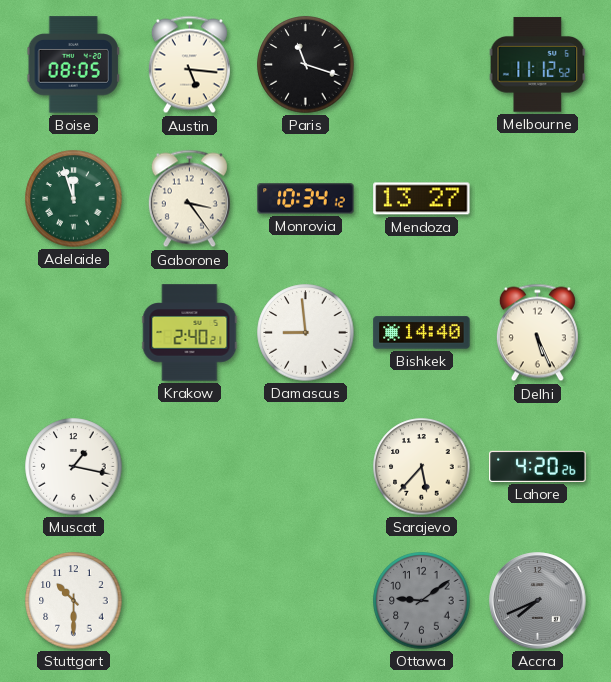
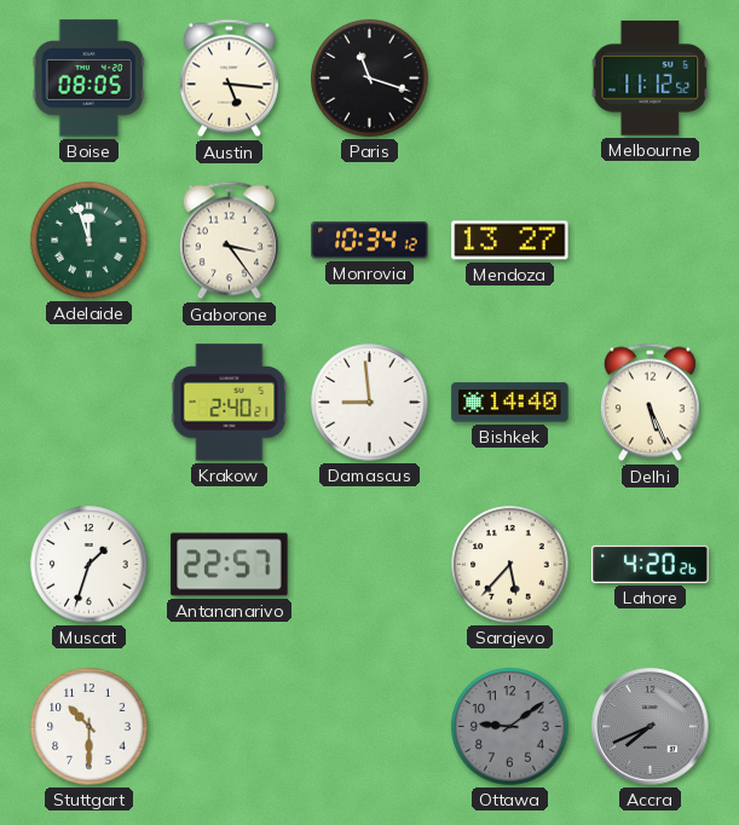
Muscat: 1:17 -> 1:33
Antananarivo: none -> 22:57
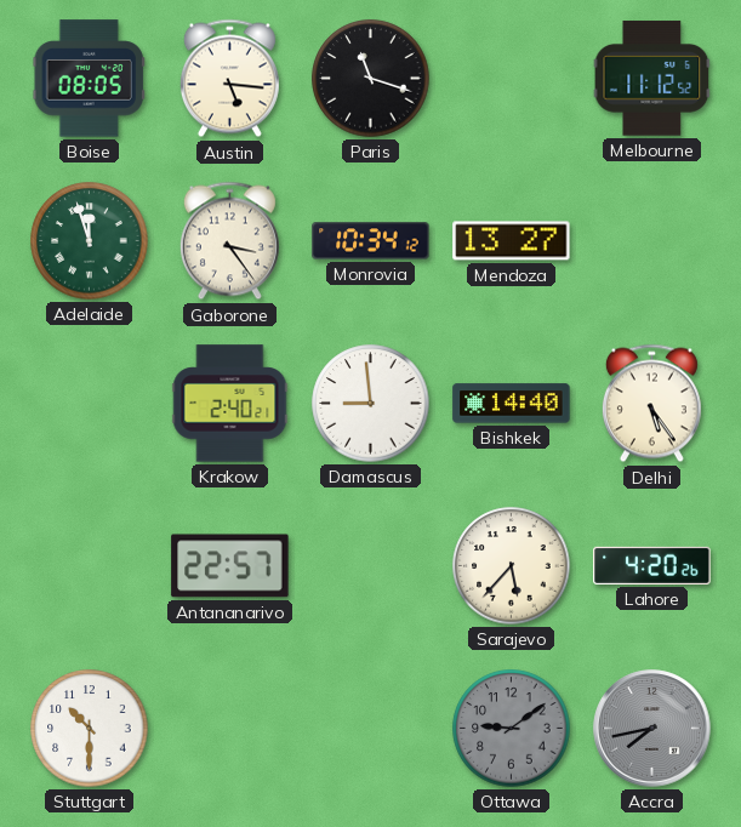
Delhi: 5:26 -> 5:24
Muscat: 1:33 -> none
Accra: 7:41 -> 7:43
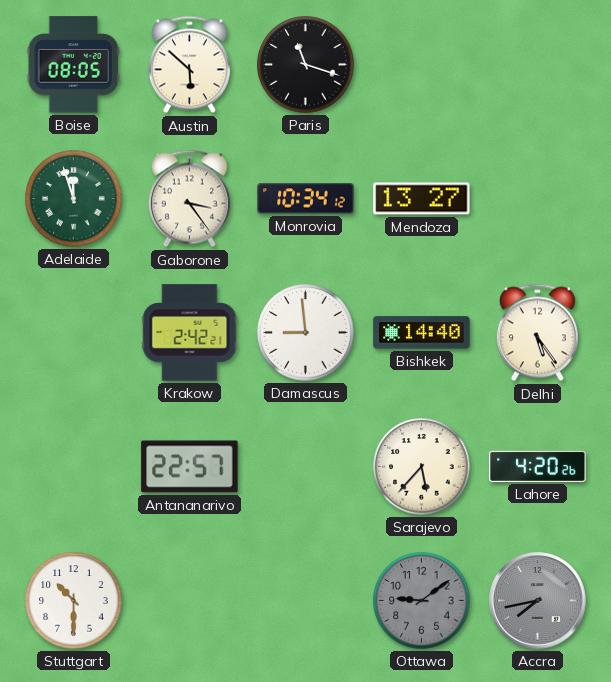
Austin: 5:16 -> 5:52
Melbourne: 11:12 -> none
Krakow: 2:40 -> 2:42
